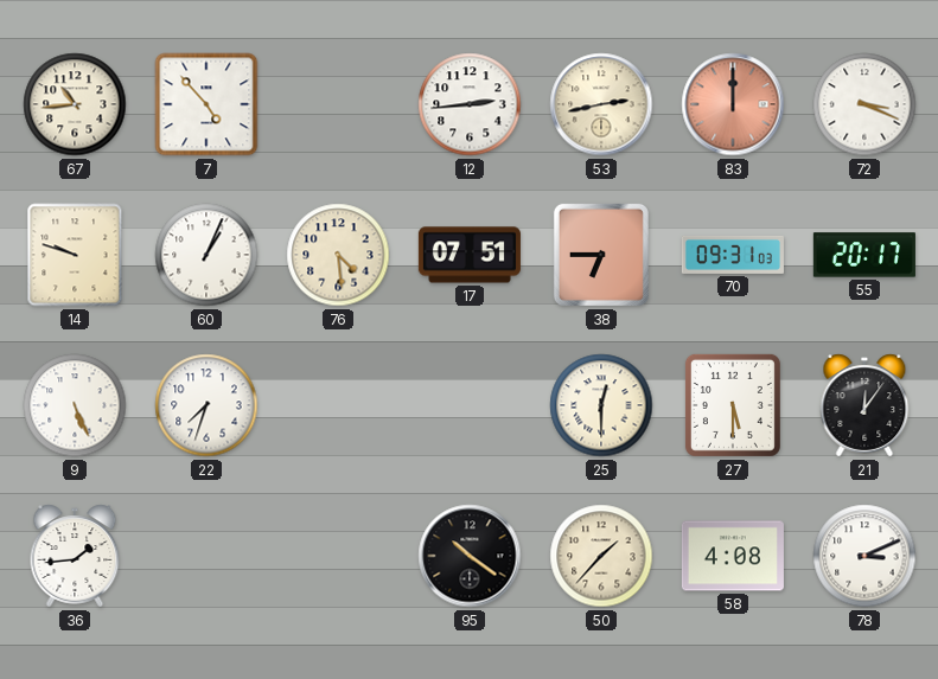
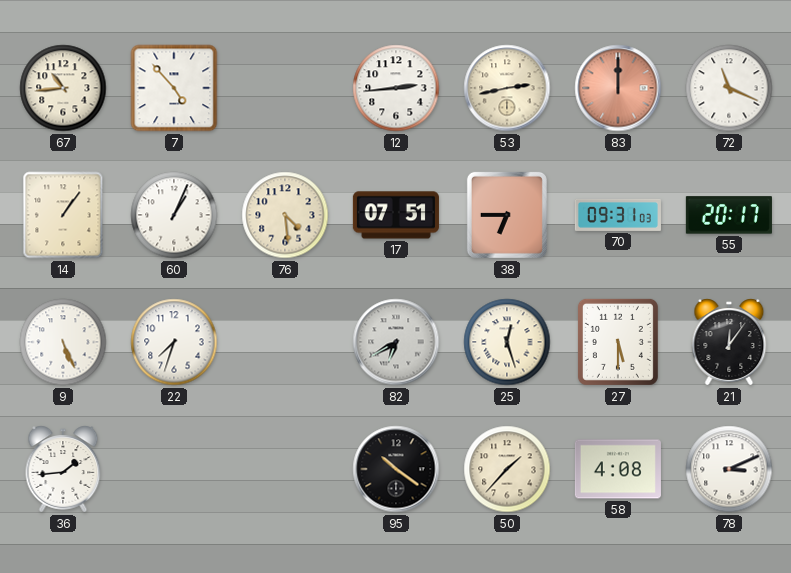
72: 3:19 -> 11:19
14: 9:48 -> 1:06
82: none -> 6:40
25: 12:30 -> 12:27
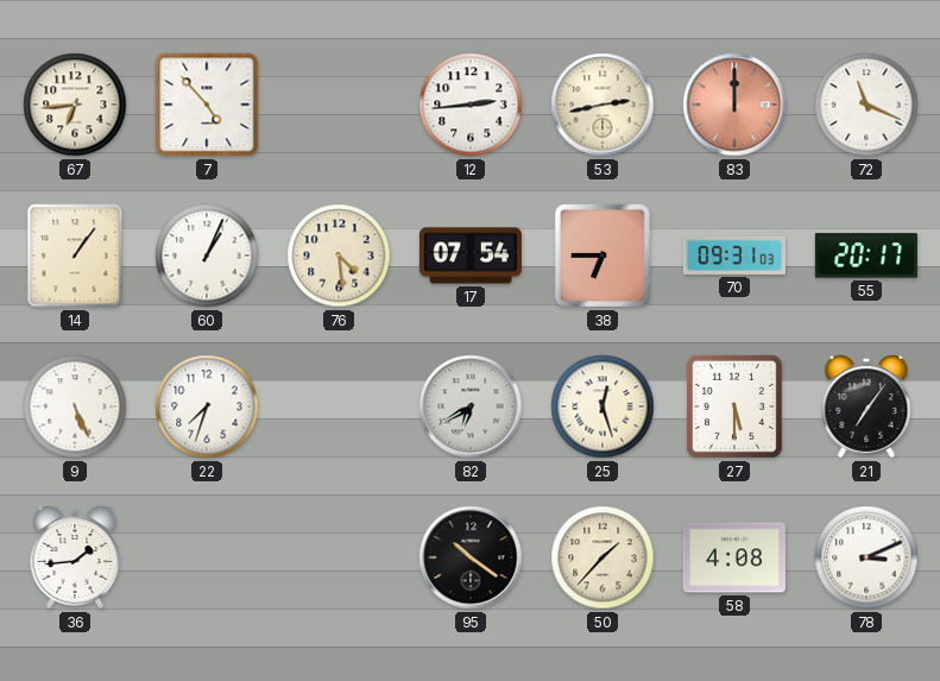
67: 10:44 -> 6:44
17: 07:51 -> 07:54
21: 12:06 -> 7:06
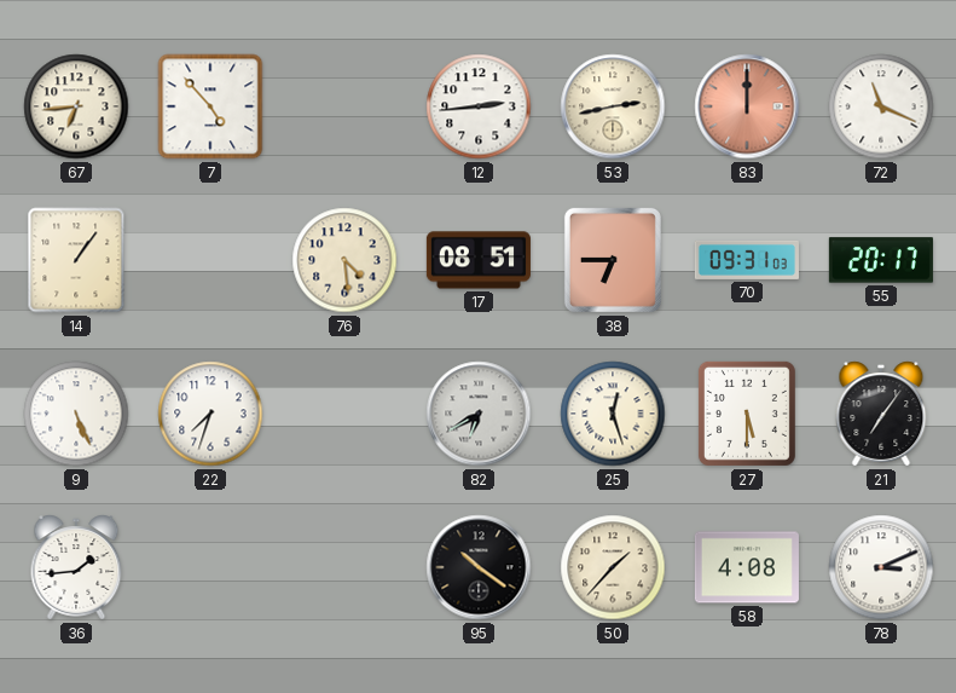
60: 1:04 -> none
17: 07:54 -> 08:51
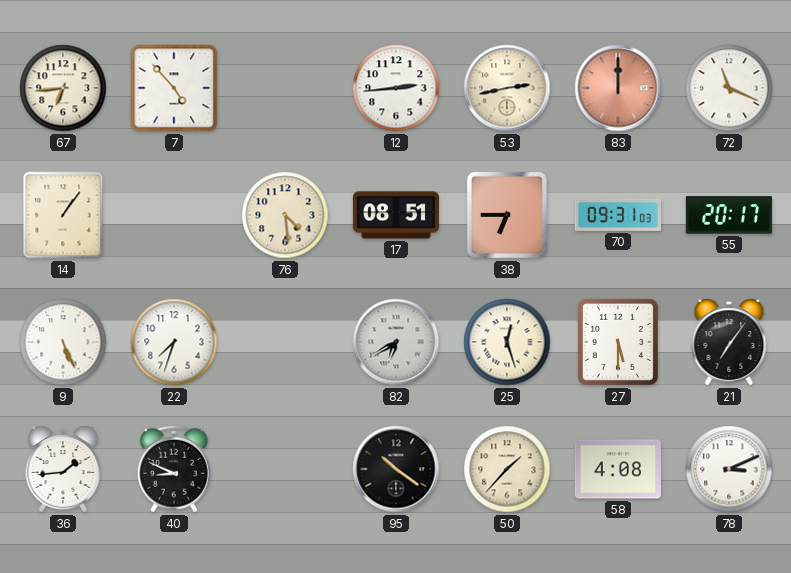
40: none -> 8:49
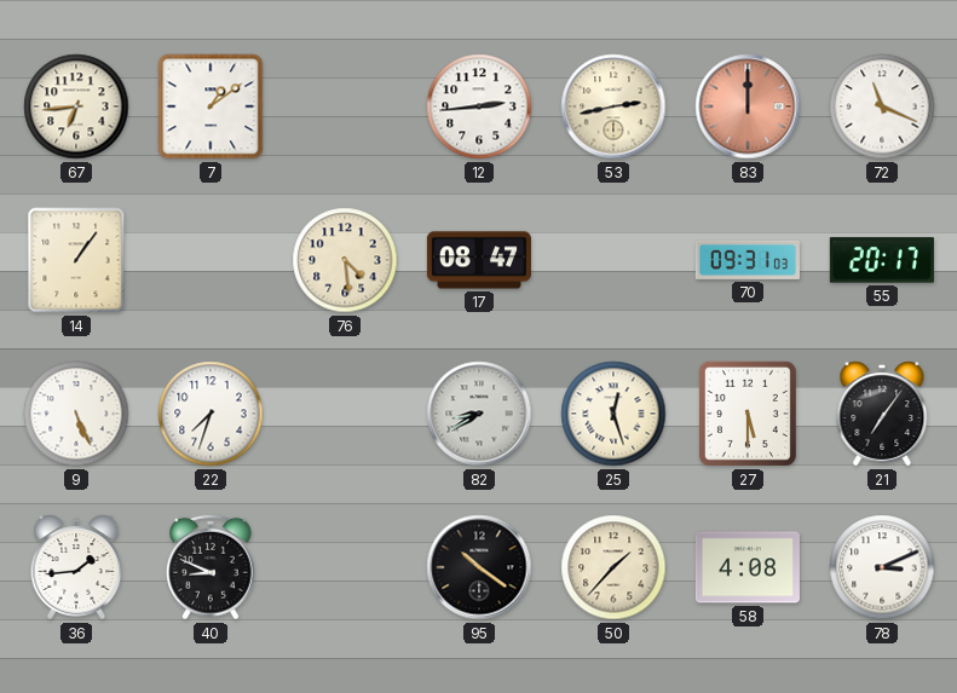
7: 4:53 -> 1:09
17: 08:51 -> 08:47
38: 6:45 -> none
82: 6:40 -> 8:40
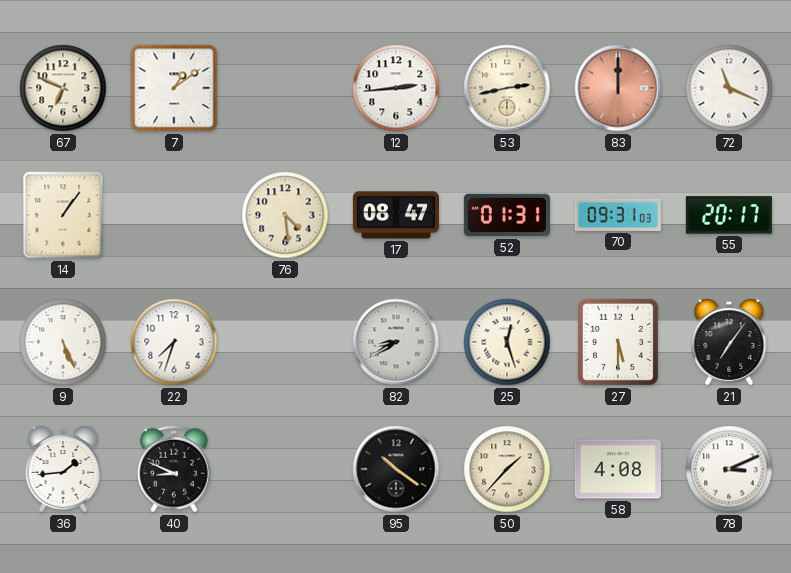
67: 6:44 -> 6:49
52: none -> 01:31
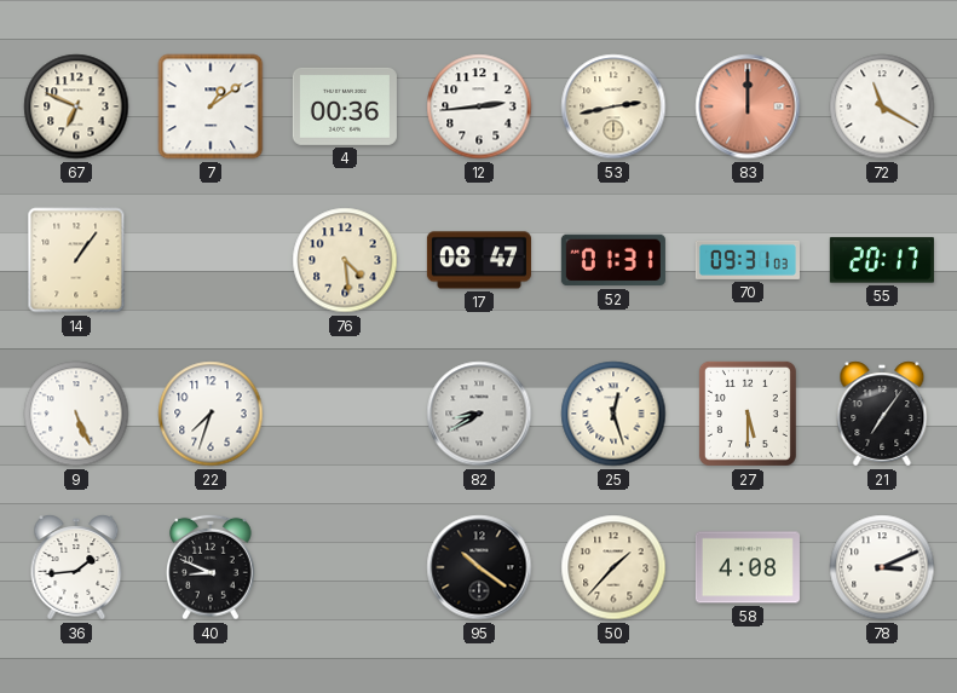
4: none -> 00:36
72: 11:19 -> 11:20
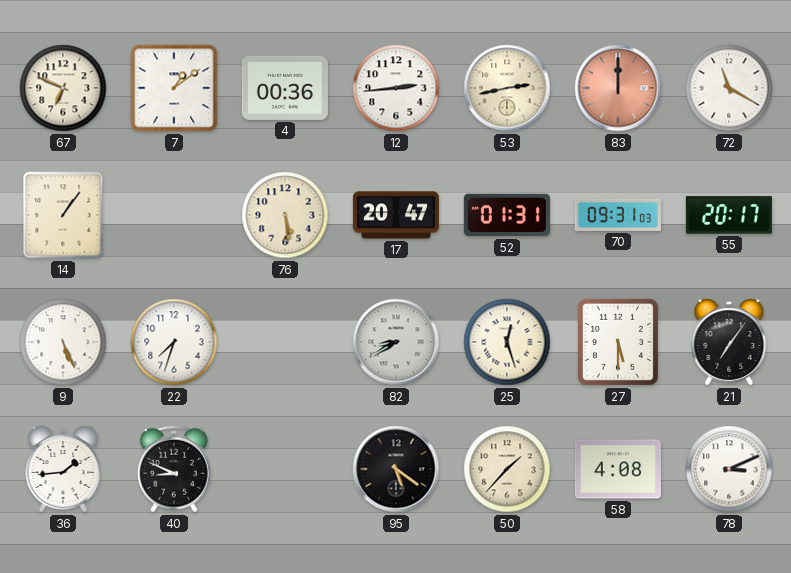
76: 4:29 -> 5:29
17: 08:47 -> 20:47
95: 10:21 -> 5:21
